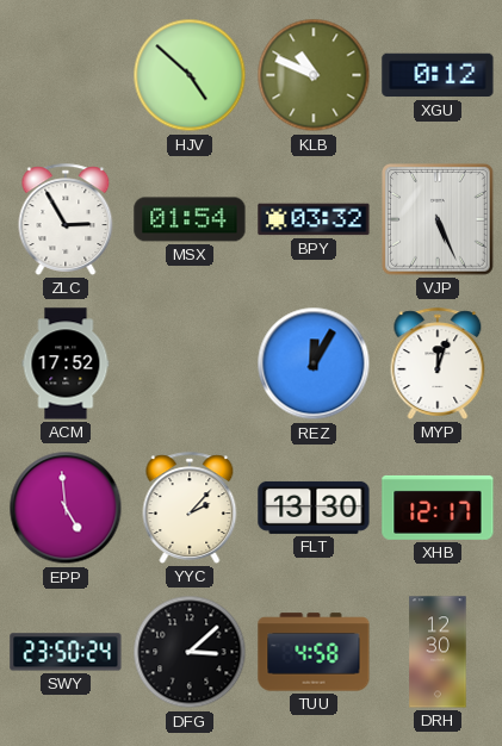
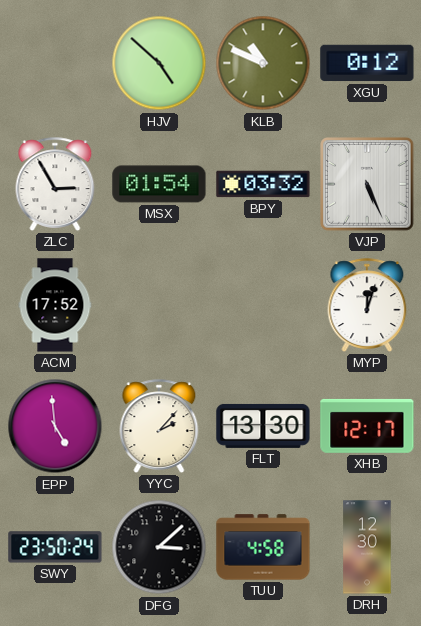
REZ: 12:05 -> none
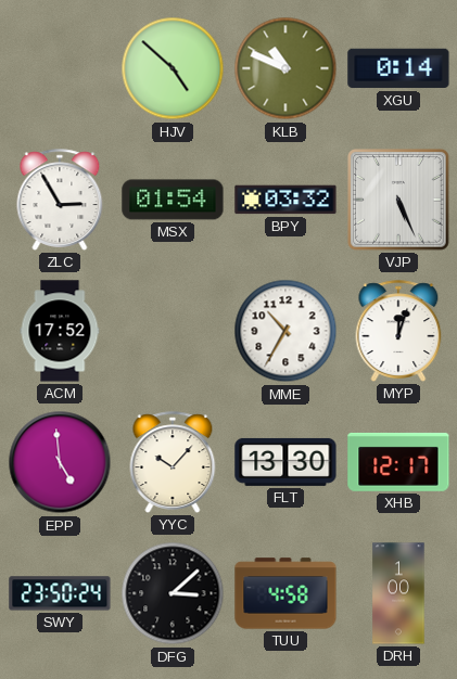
XGU: 0:12 -> 0:14
MME: none -> 10:35
YYC: 2:07 -> 10:07
DRH: 12:30 -> 1:00
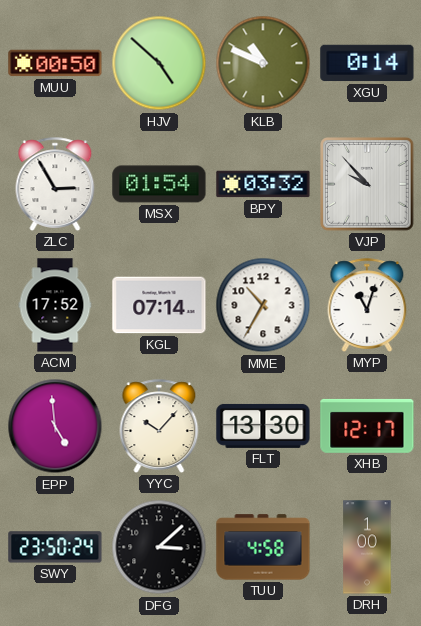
MUU: none -> 00:50
VJP: 5:26 -> 9:53
KGL: none -> 07:14
MYP: 12:03 -> 11:03
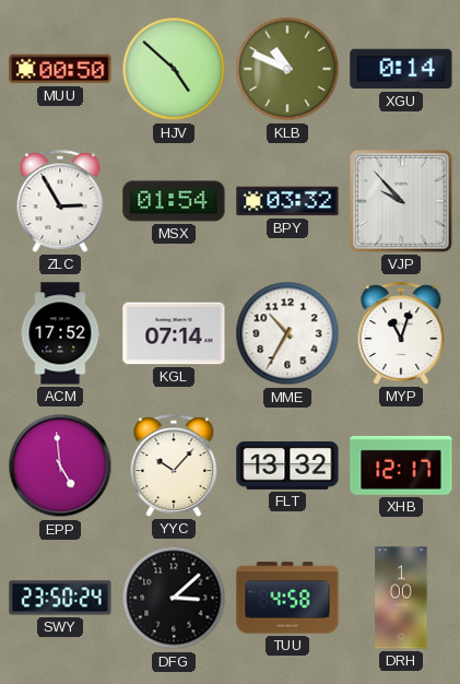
FLT: 13:30 -> 13:32
